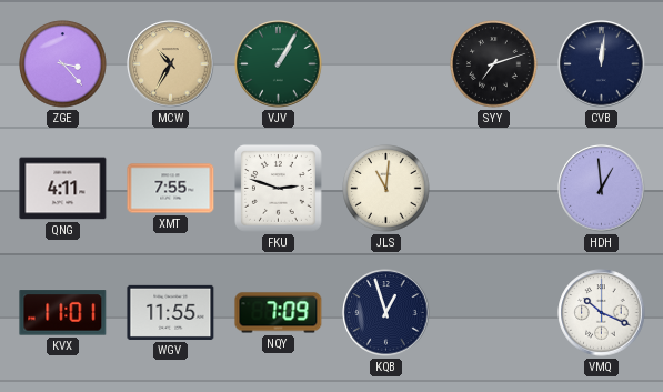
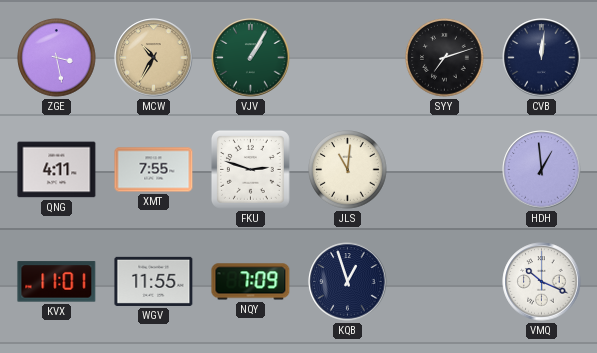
ZGE: 3:23 -> 3:28
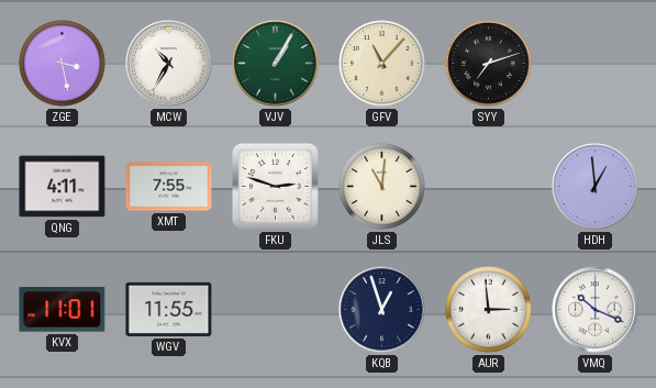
MCW dial: champagne -> white
GFV: none -> 11:07
CVB: 12:01 -> none
NQY: 7:09 -> none
AUR: none -> 2:59
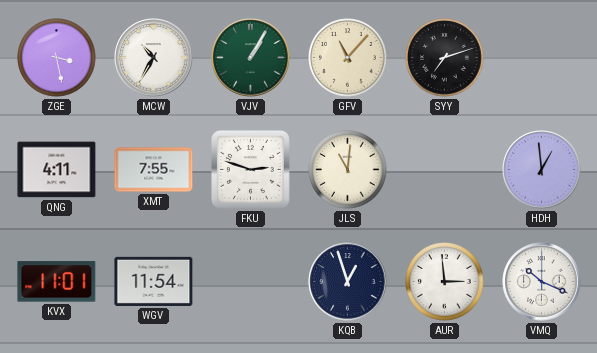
WGV: 11:55 -> 11:54
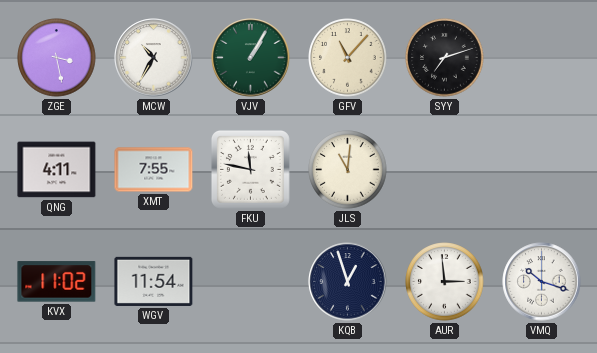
FKU: 2:48 -> 11:47
HDH: 12:59 -> none
KVX: 11:01 -> 11:02
VMQ: 10:19 -> 10:18
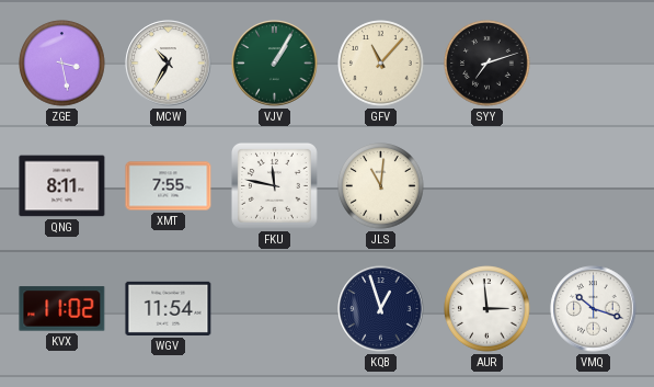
QNG: 4:11 -> 8:11
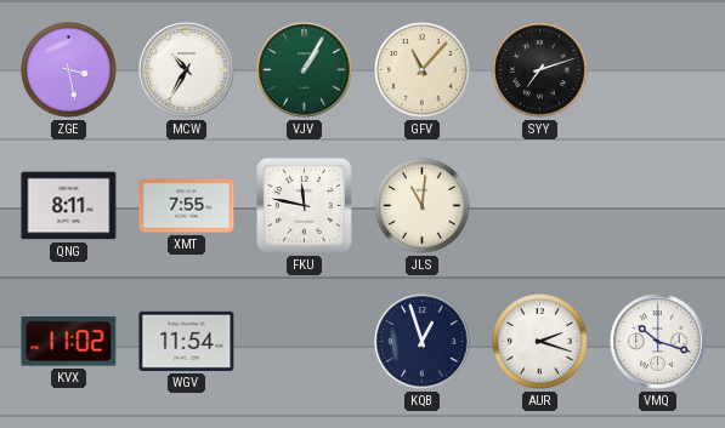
AUR: 2:59 -> 2:18
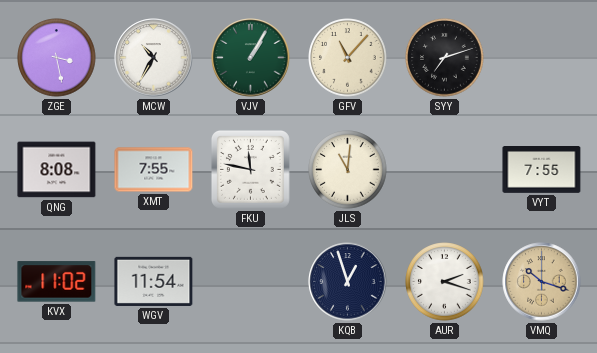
QNG: 8:11 -> 8:08
VYT: none -> 7:55
VMQ dial: white -> champagne
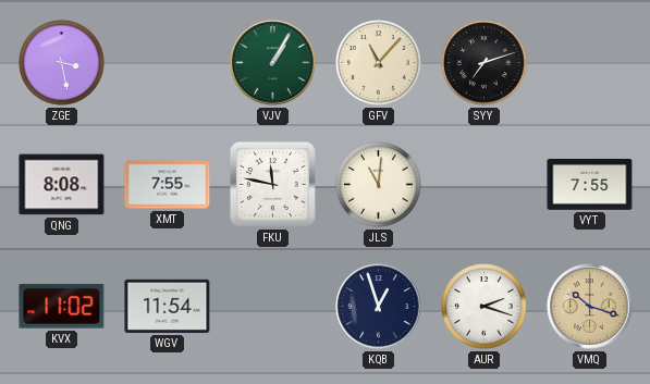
MCW: 10:35 -> none
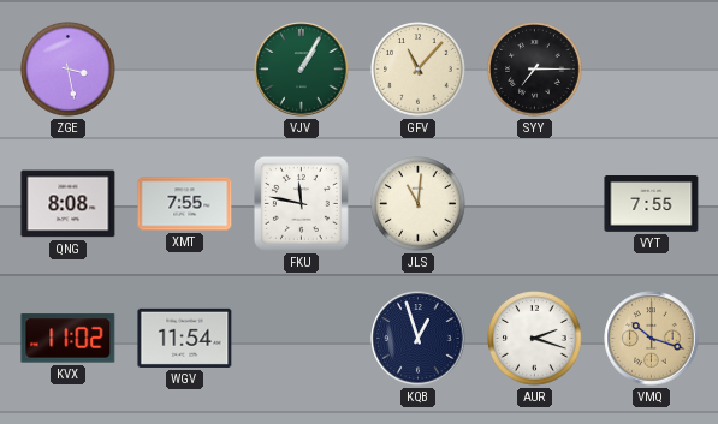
SYY: 7:12 -> 7:15
